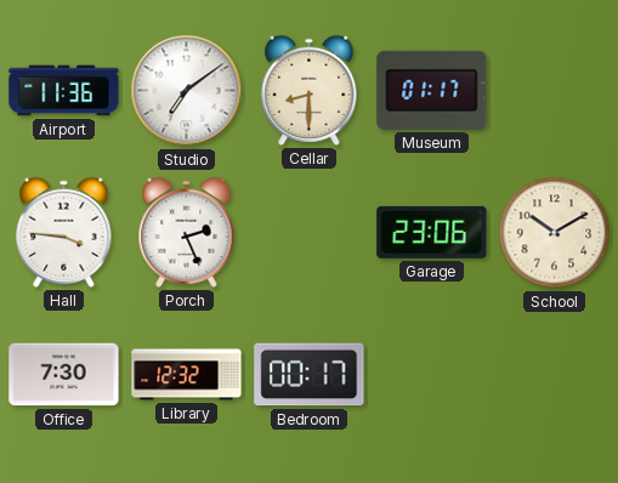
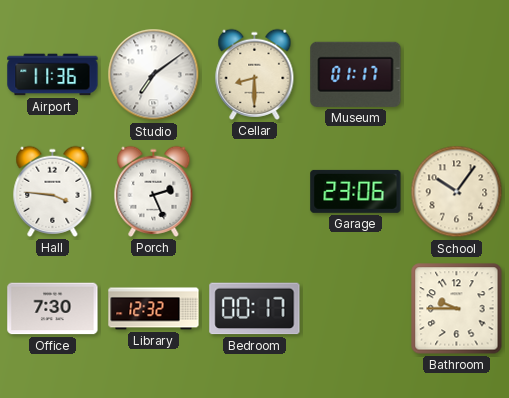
School: 10:10 -> 10:06
Bathroom: none -> 9:45
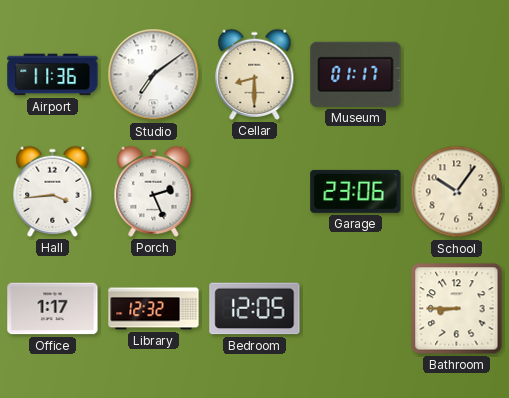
Hall: 3:46 -> 3:44
Office: 7:30 -> 1:17
Bedroom: 00:17 -> 12:05
Bathroom: 9:45 -> 8:45
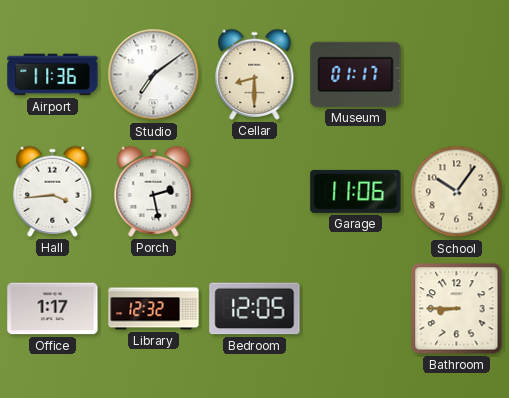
Porch: 2:26 -> 2:28
Garage: 23:06 -> 11:06
